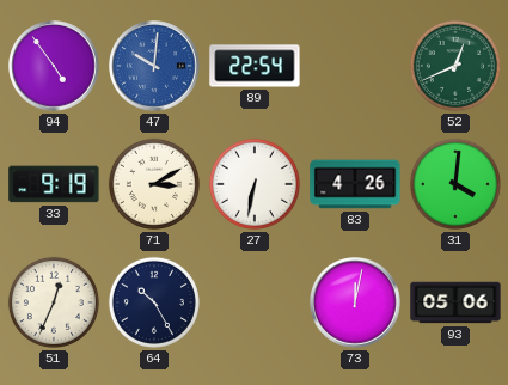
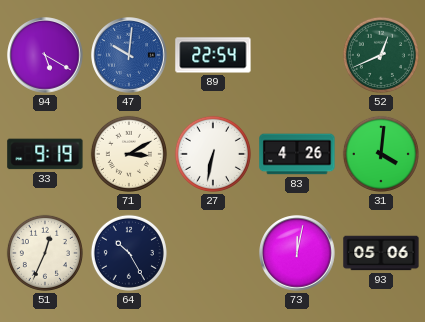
94: 4:54 -> 5:20
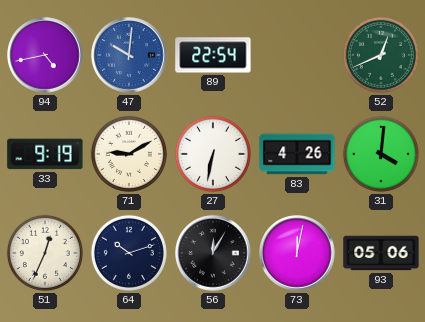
94: 5:20 -> 4:43
71: 3:10 -> 9:10
64: 10:25 -> 10:12
56: none -> 12:05
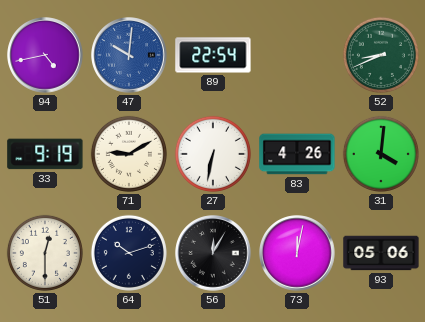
52: 12:41 -> 8:41
51: 12:34 -> 12:30
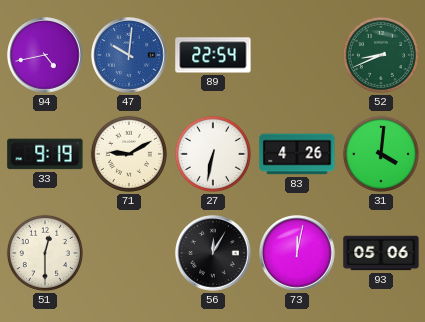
64: 10:12 -> none
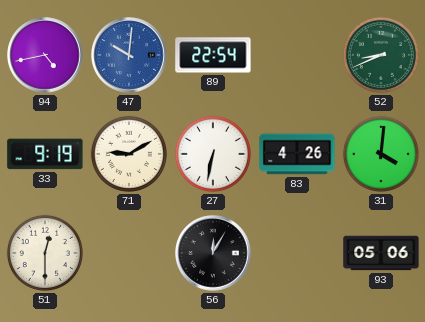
73: 12:02 -> none
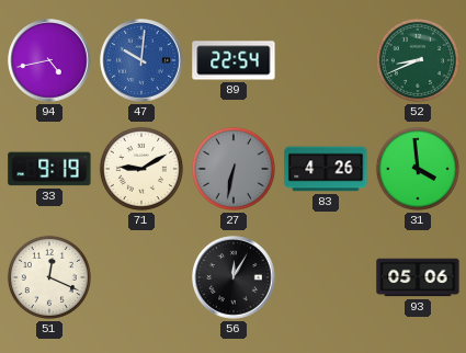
27 dial: white -> grey
31: 4:01 -> 3:59
51: 12:30 -> 12:19
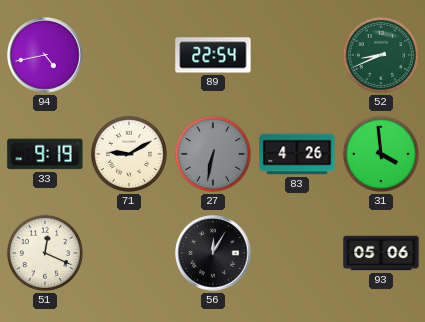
47: 10:01 -> none
